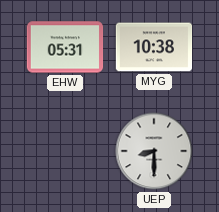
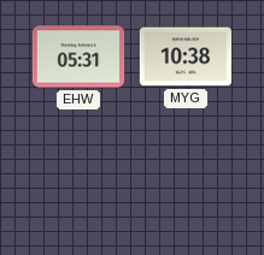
UEP: 8:30 -> none
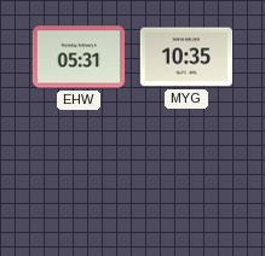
MYG: 10:38 -> 10:35
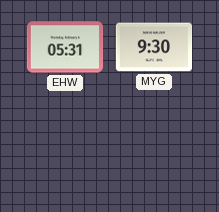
MYG: 10:35 -> 9:30
